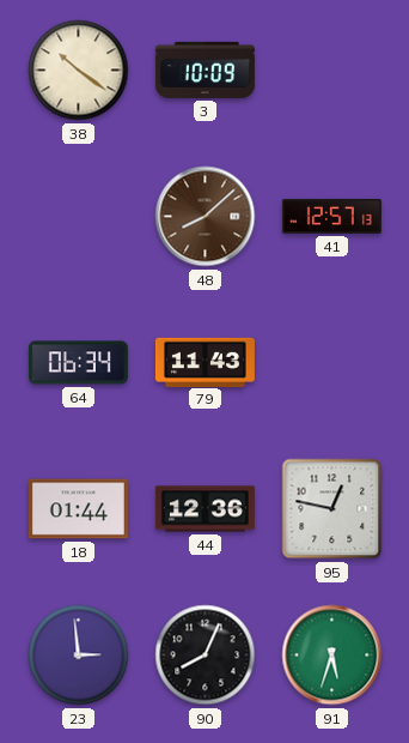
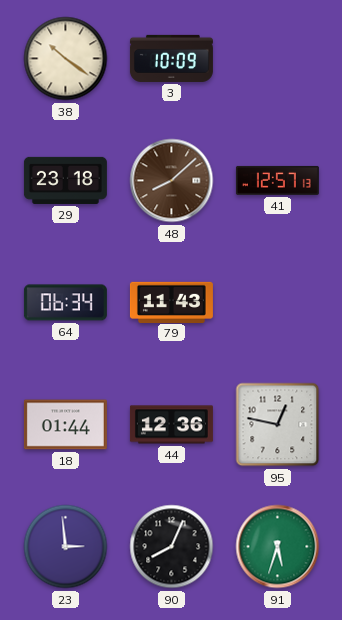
29: none -> 23:18
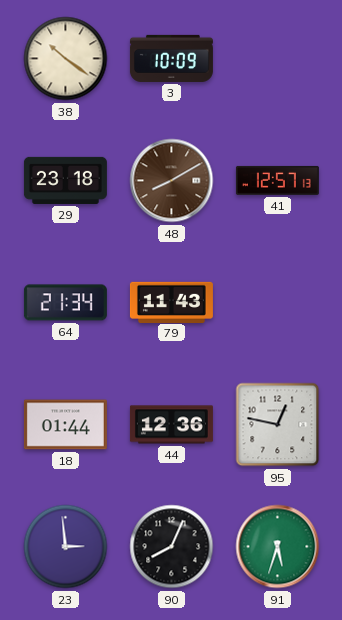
48: 8:08 -> 8:10
64: 06:34 -> 21:34
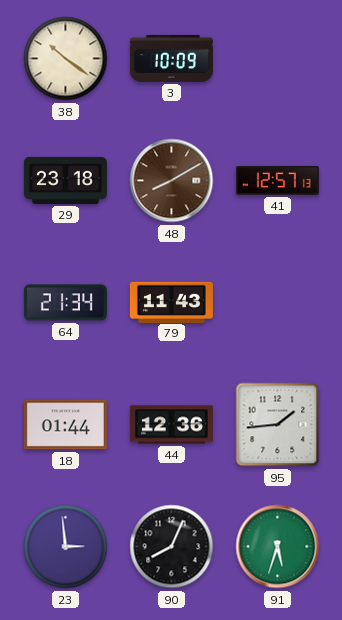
95: 12:47 -> 1:44
